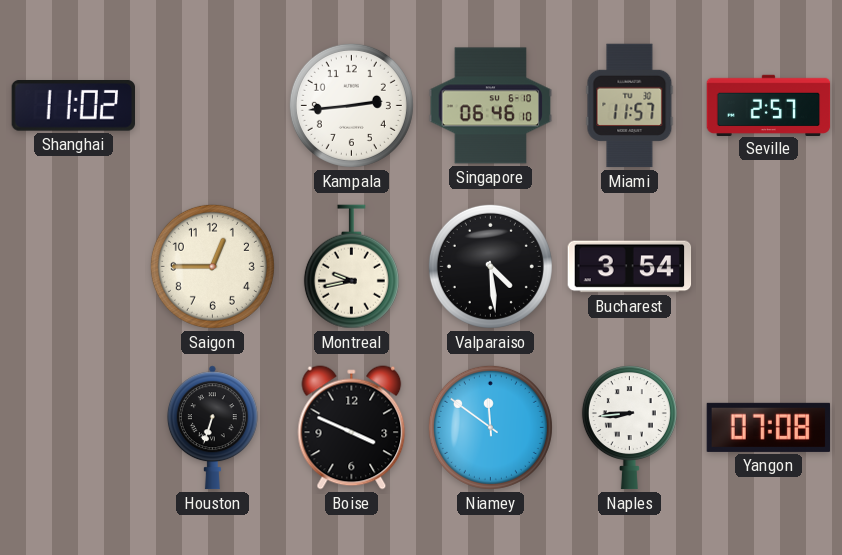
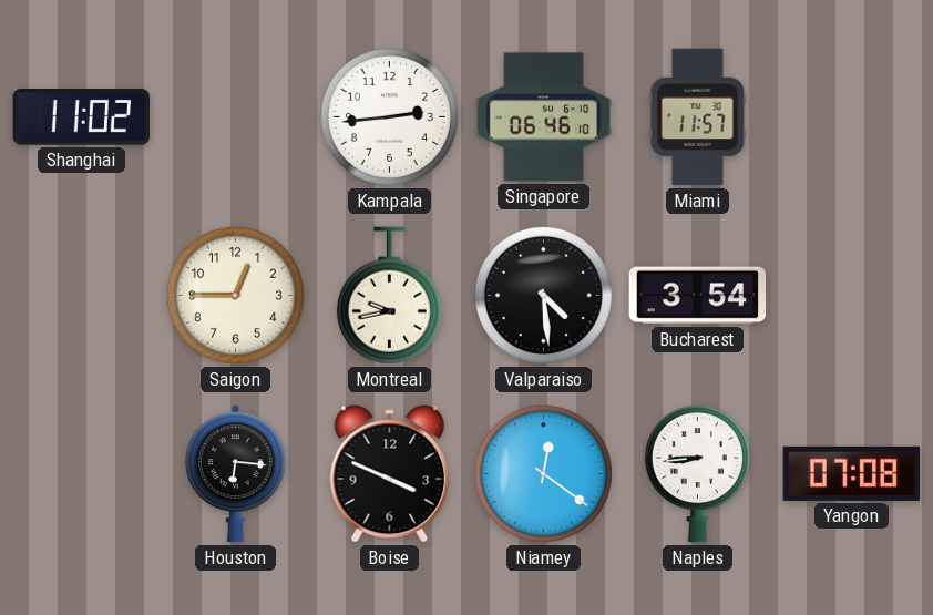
Seville: 2:57 -> none
Houston: 6:33 -> 6:16
Niamey: 11:51 -> 12:21
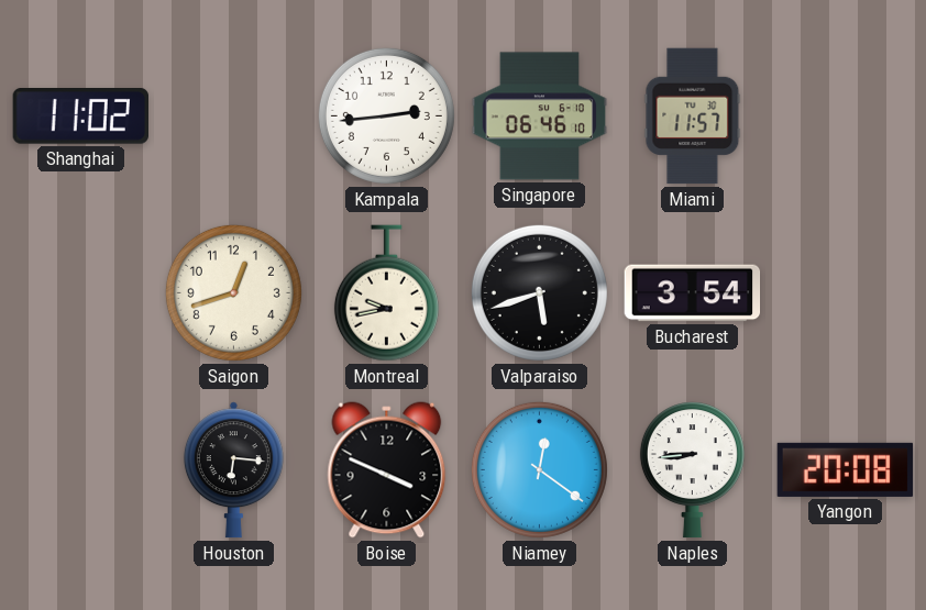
Saigon: 12:45 -> 12:42
Valparaiso: 4:29 -> 5:42
Yangon: 07:08 -> 20:08
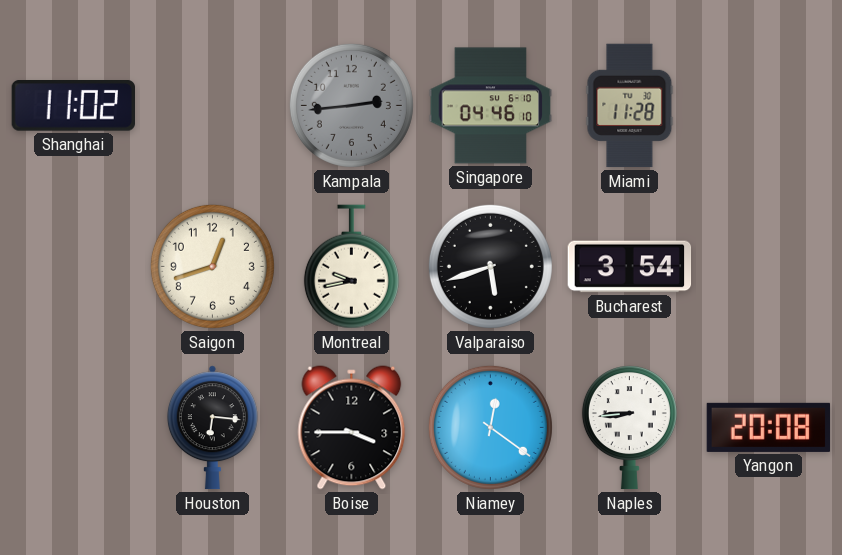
Kampala dial: white -> grey
Singapore: 06:46 -> 04:46
Miami: 11:57 -> 11:28
Boise: 3:49 -> 3:45
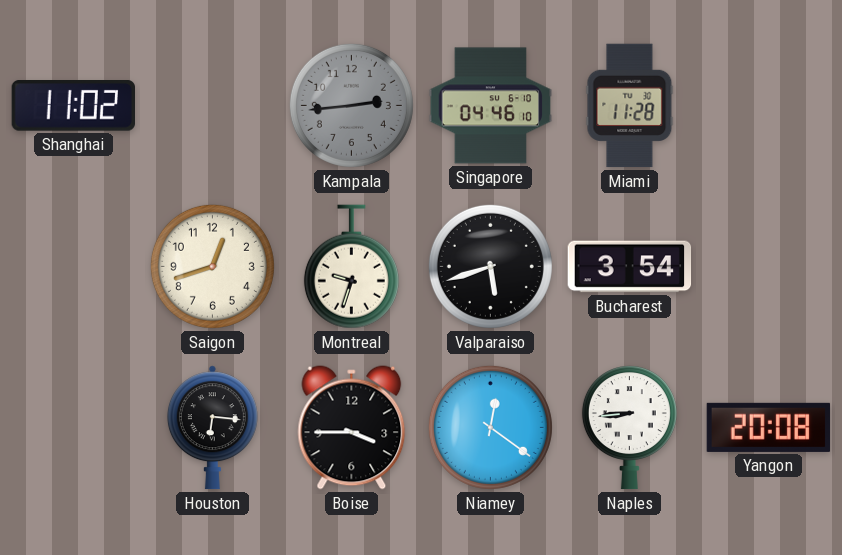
Montreal: 9:43 -> 9:33
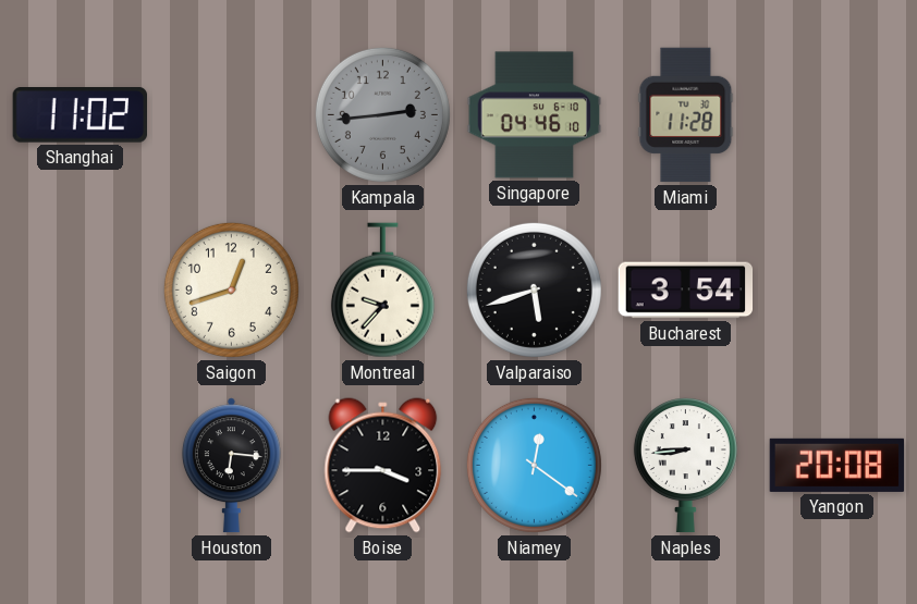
Montreal: 9:33 -> 9:37
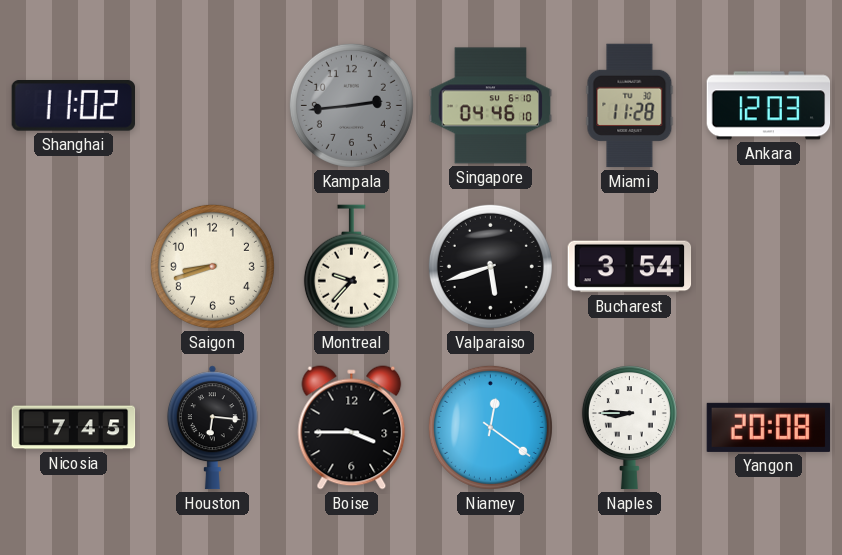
Ankara: none -> 12:03
Saigon: 12:42 -> 8:42
Nicosia: none -> 7:45
Naples: 8:44 -> 8:45
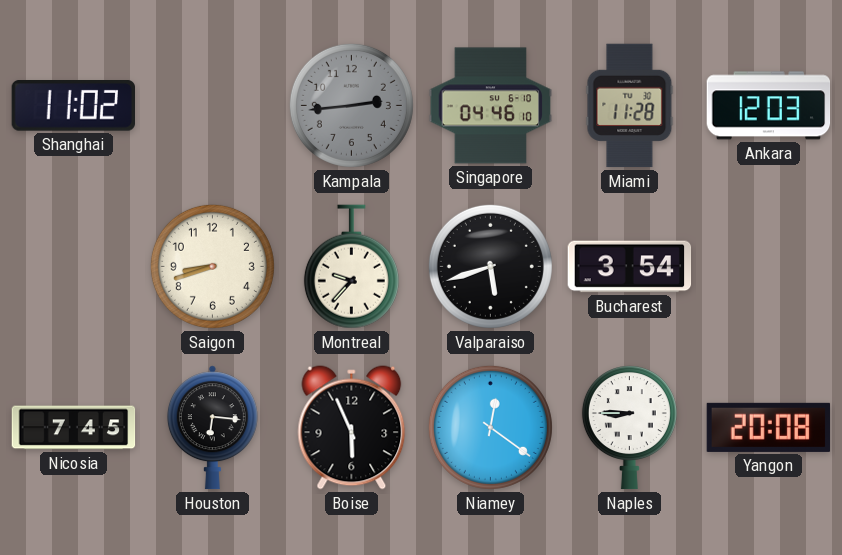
Boise: 3:45 -> 5:56
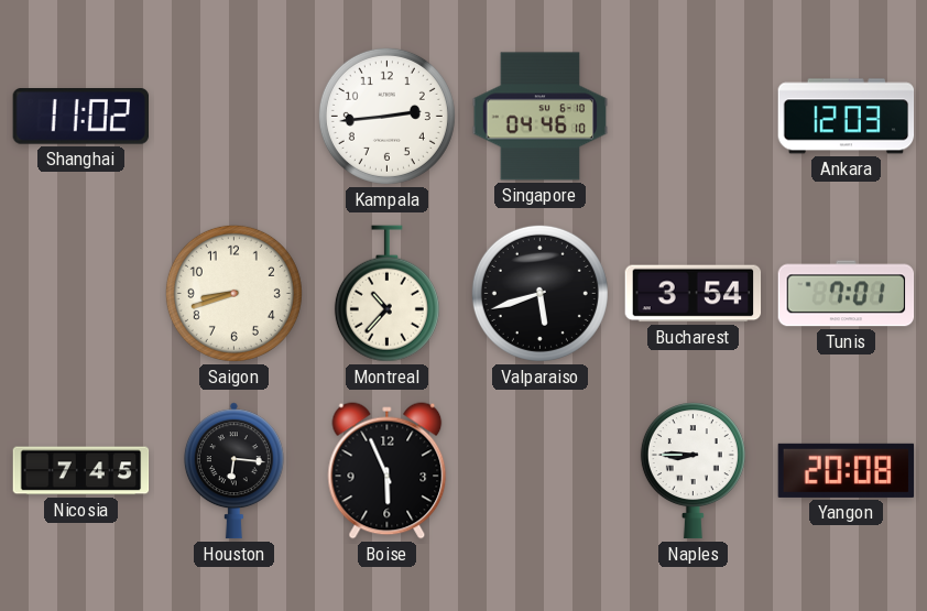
Kampala dial: grey -> white
Miami: 11:28 -> none
Montreal: 9:37 -> 10:37
Tunis: none -> 7:01
Niamey: 12:21 -> none
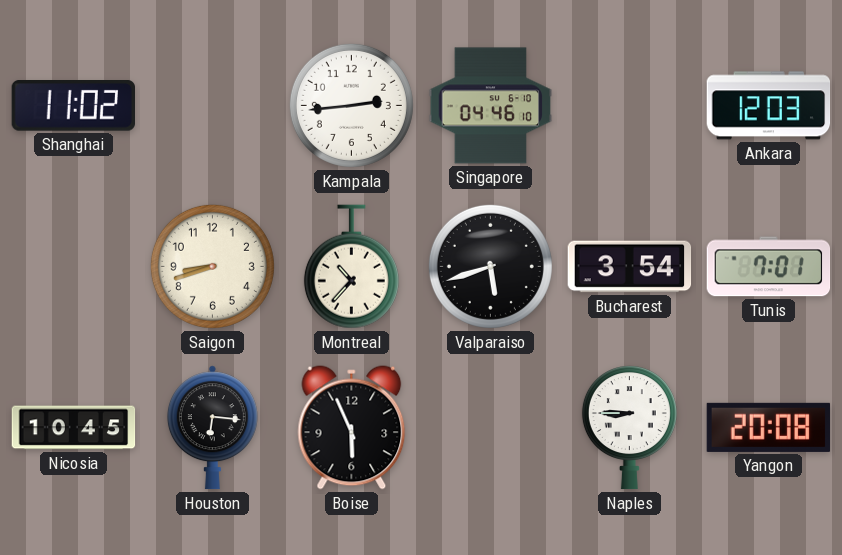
Nicosia: 7:45 -> 10:45
